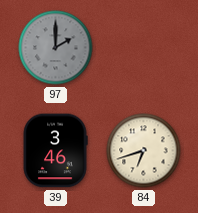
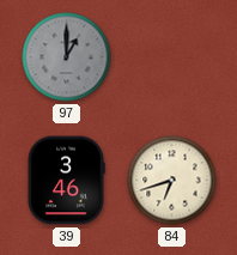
97: 2:00 -> 1:00
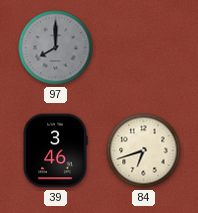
97: 1:00 -> 8:00
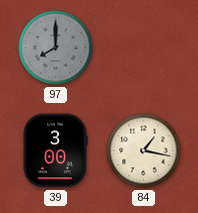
39: 3:46 -> 3:00
84: 6:42 -> 1:17
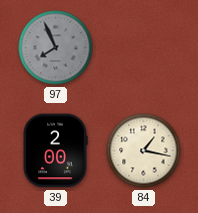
97: 8:00 -> 7:56
39: 3:00 -> 2:00
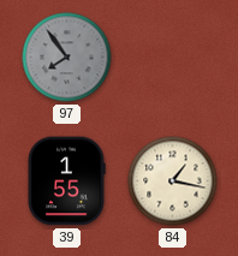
97: 7:56 -> 7:54
39: 2:00 -> 1:55
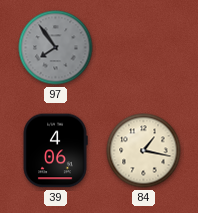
39: 1:55 -> 4:06
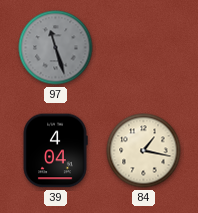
97: 7:54 -> 11:27
39: 4:06 -> 4:04
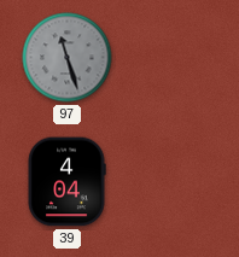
84: 1:17 -> none
